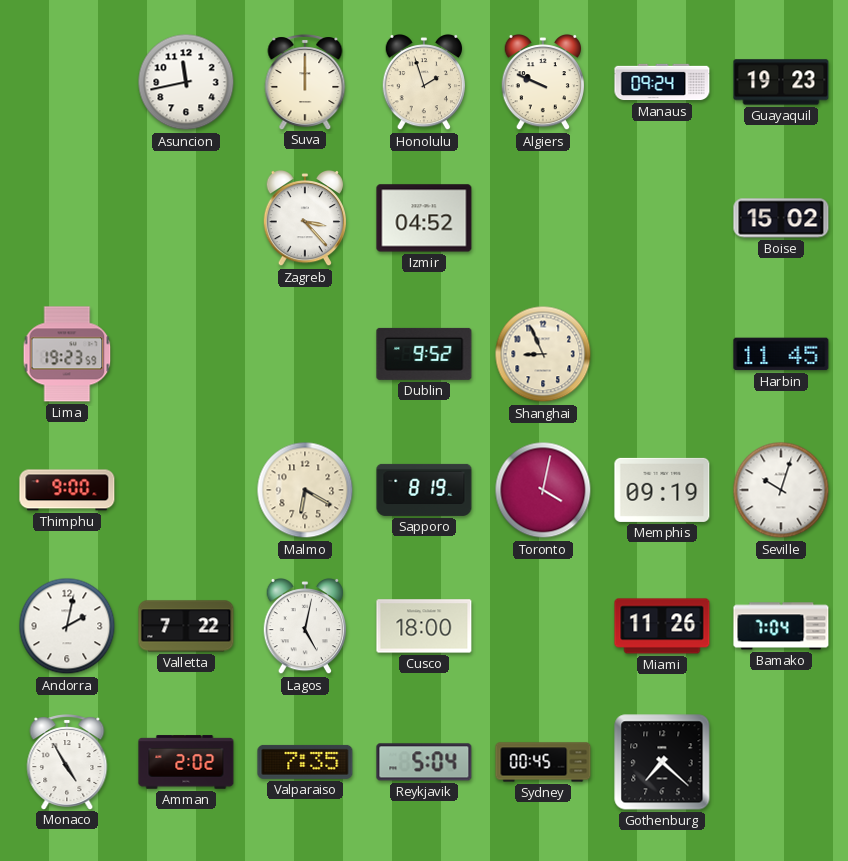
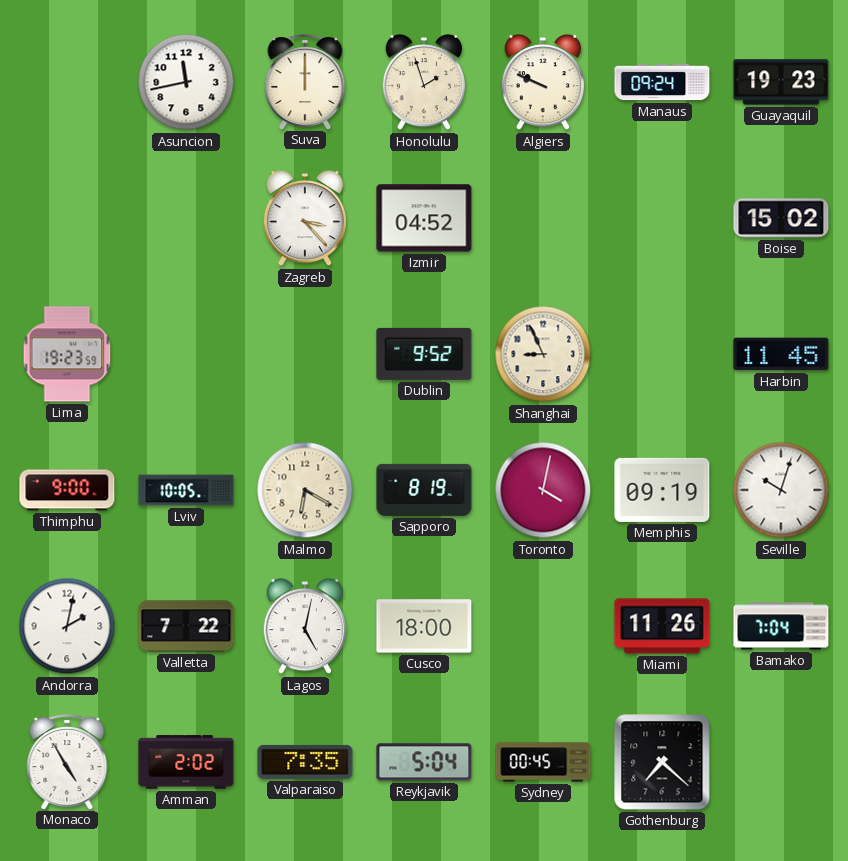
Lviv: none -> 10:05
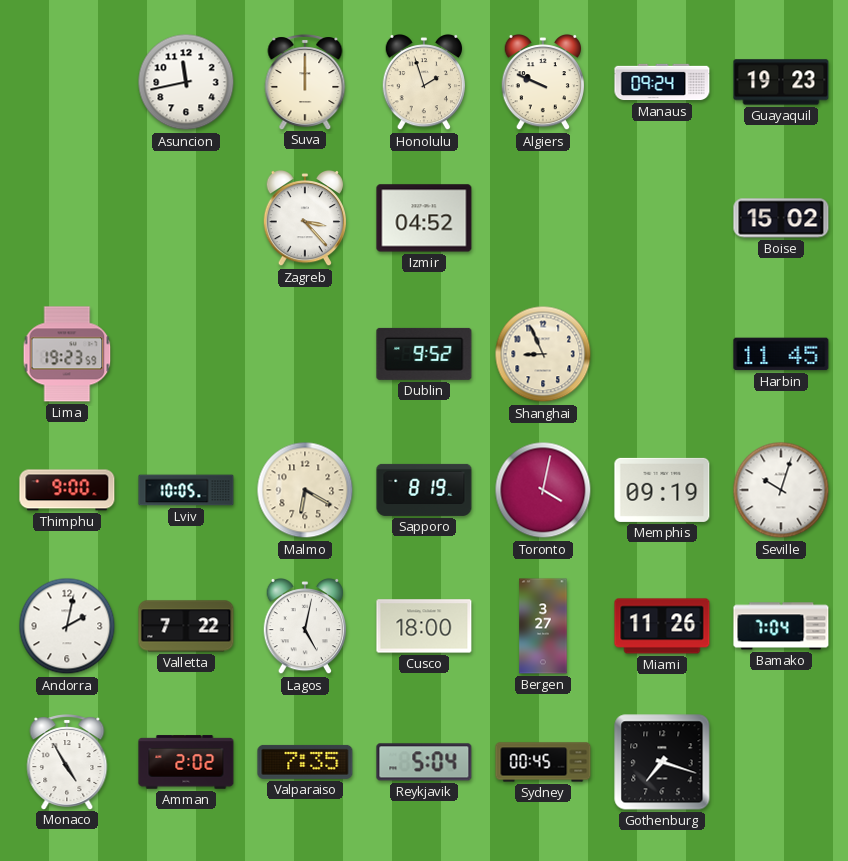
Bergen: none -> 3:27
Gothenburg: 7:22 -> 7:18
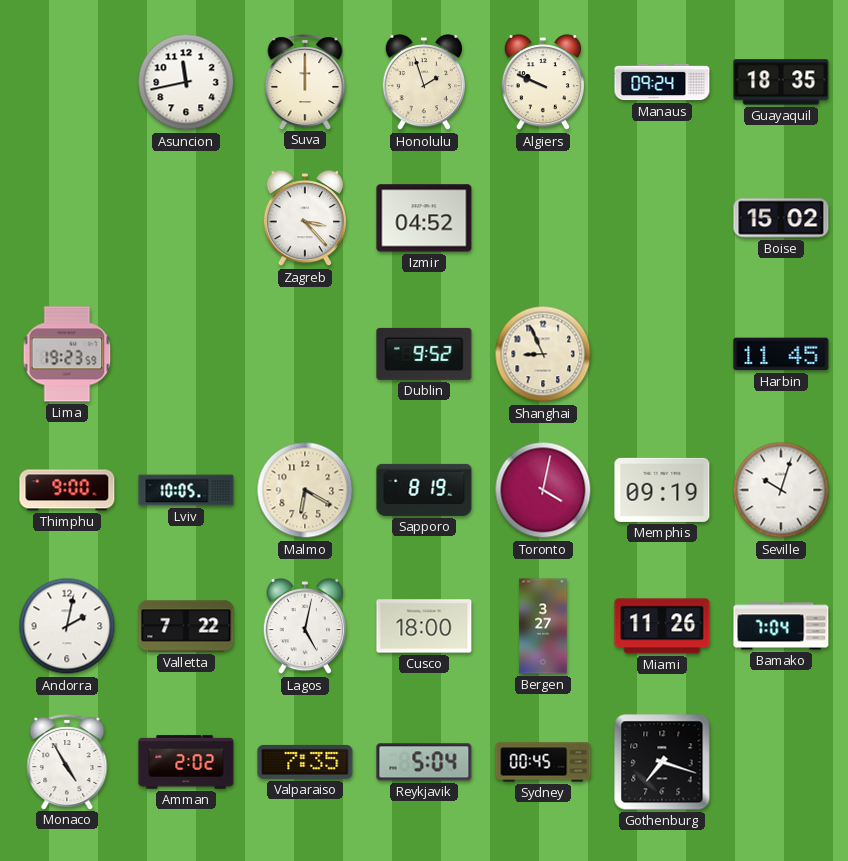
Guayaquil: 19:23 -> 18:35
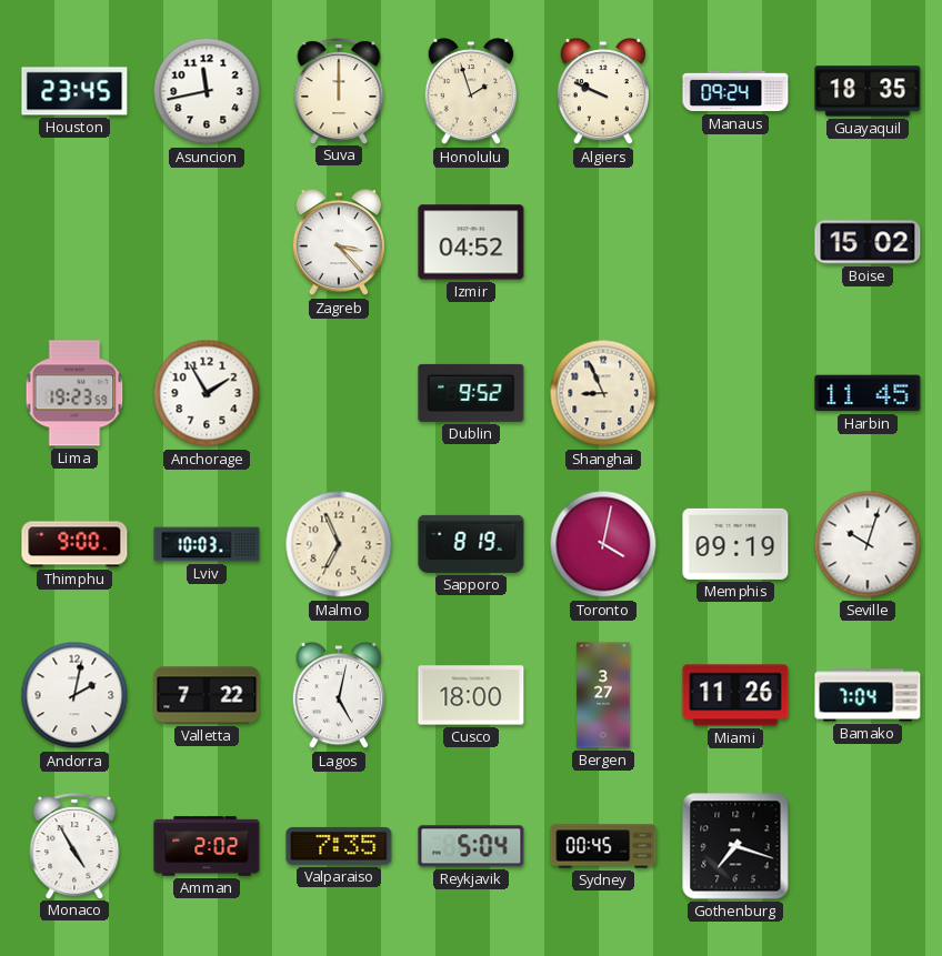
Houston: none -> 23:45
Anchorage: none -> 1:55
Lviv: 10:05 -> 10:03
Malmo: 6:20 -> 6:56
